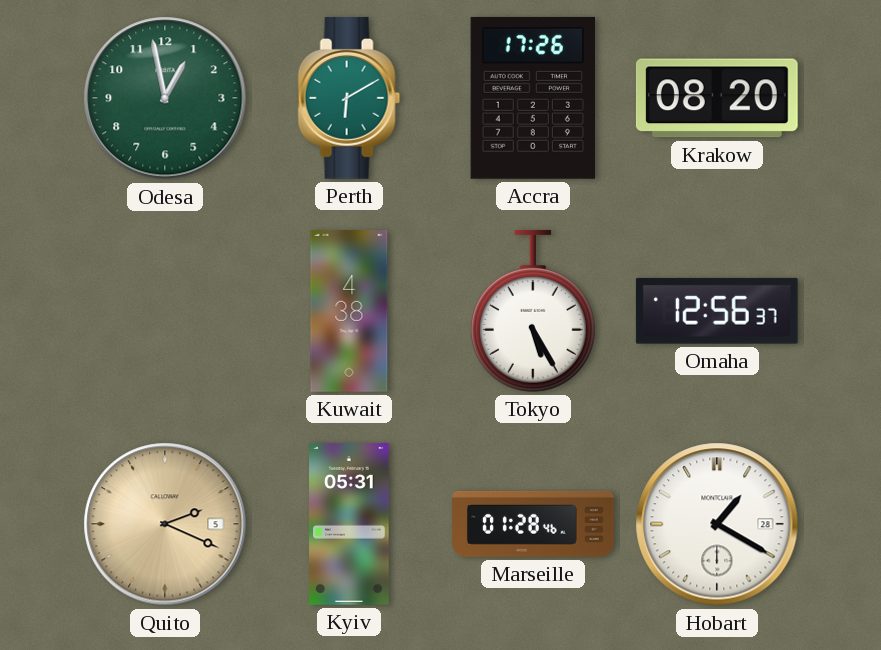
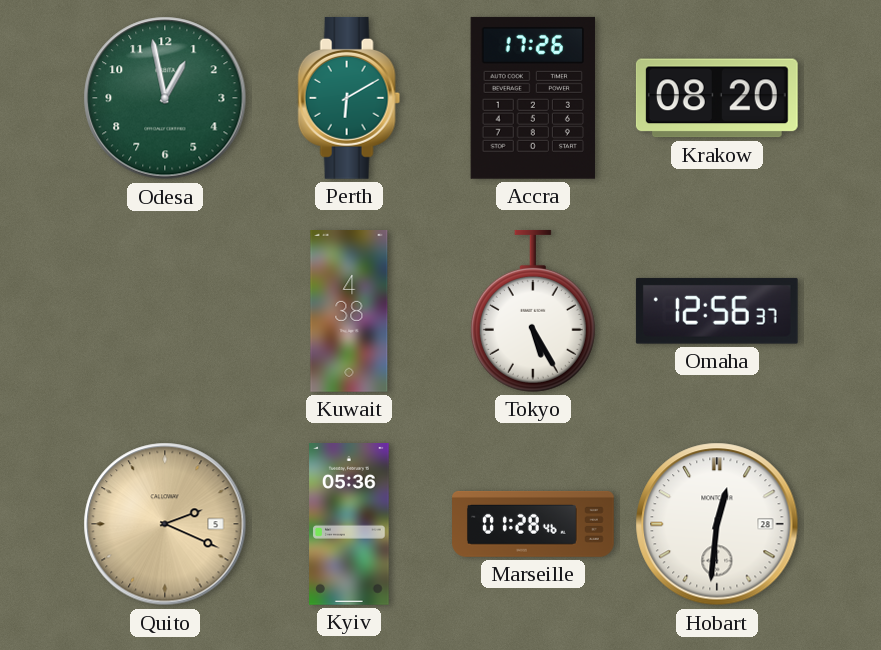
Kyiv: 05:31 -> 05:36
Hobart: 1:20 -> 12:31
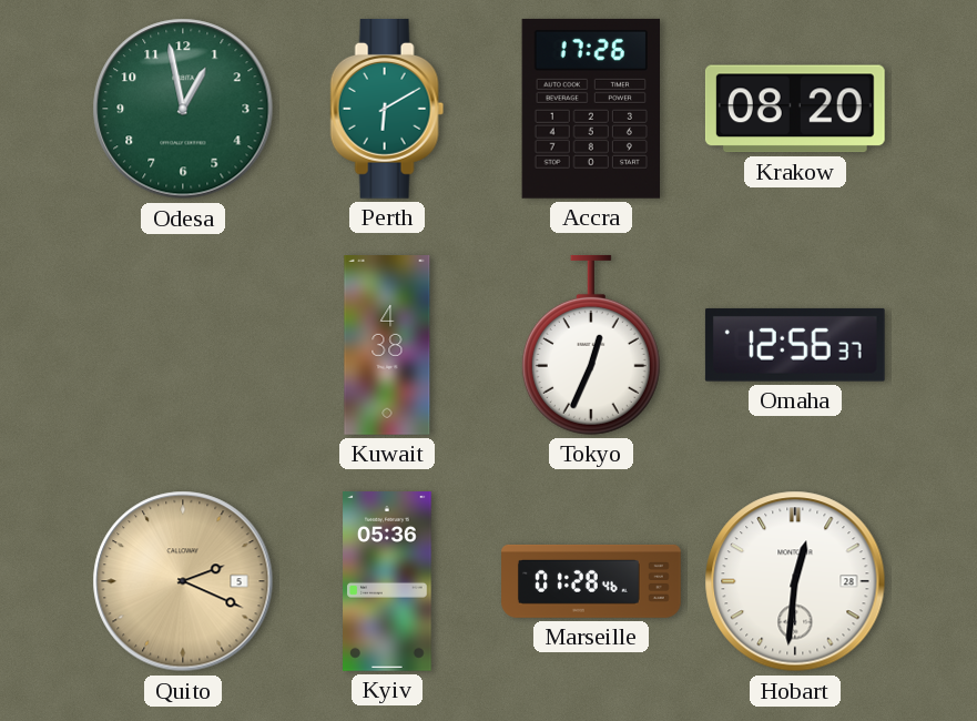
Tokyo: 5:25 -> 12:34
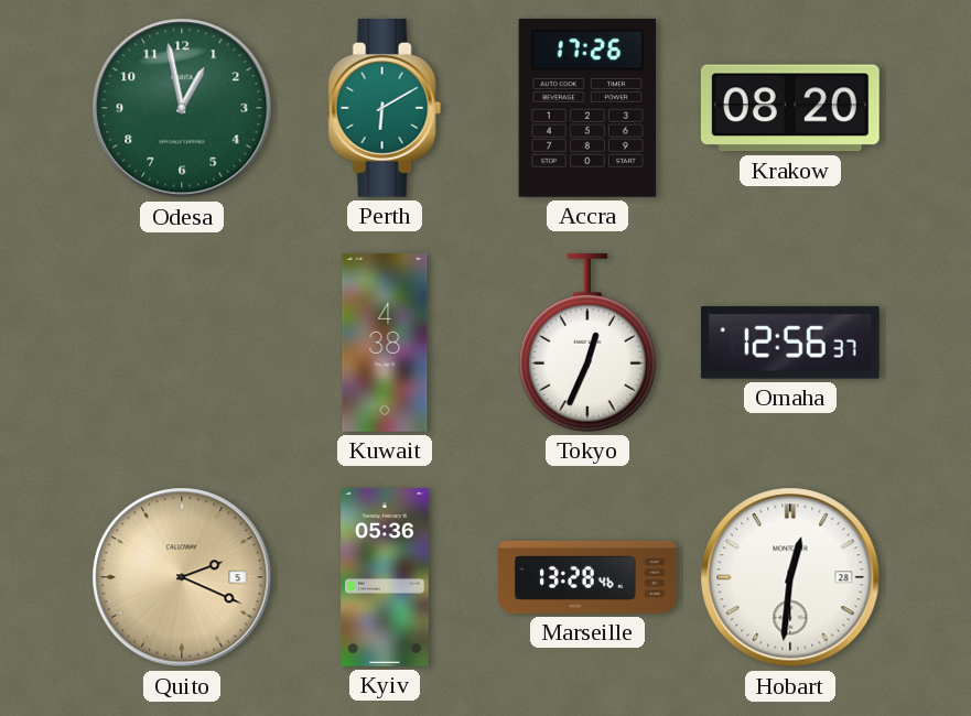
Marseille: 01:28 -> 13:28
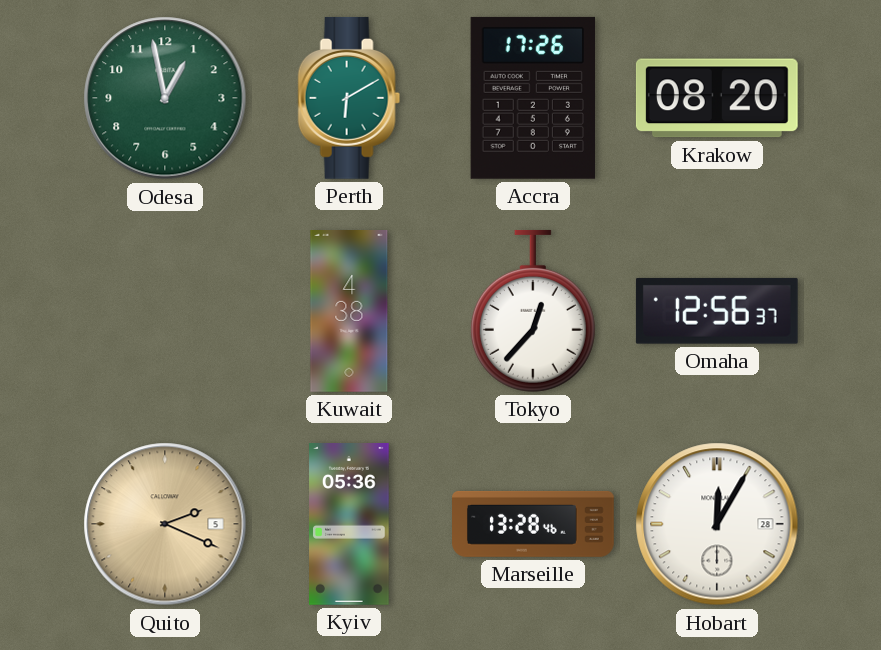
Tokyo: 12:34 -> 12:37
Hobart: 12:31 -> 12:05
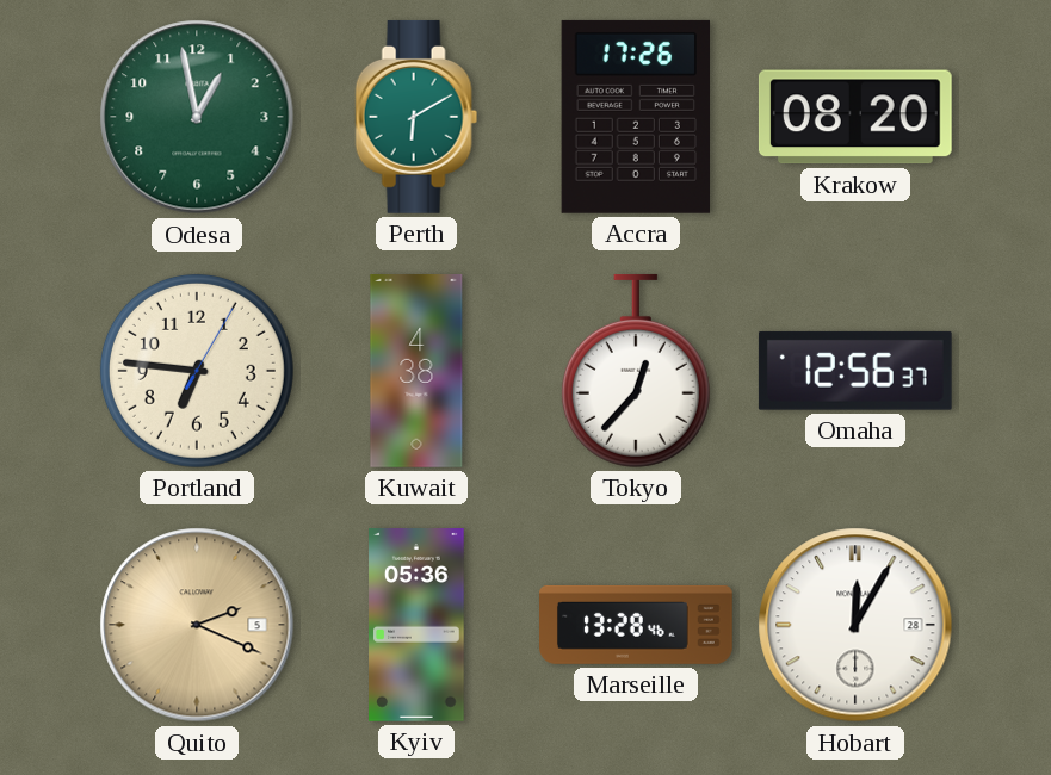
Portland: none -> 6:46
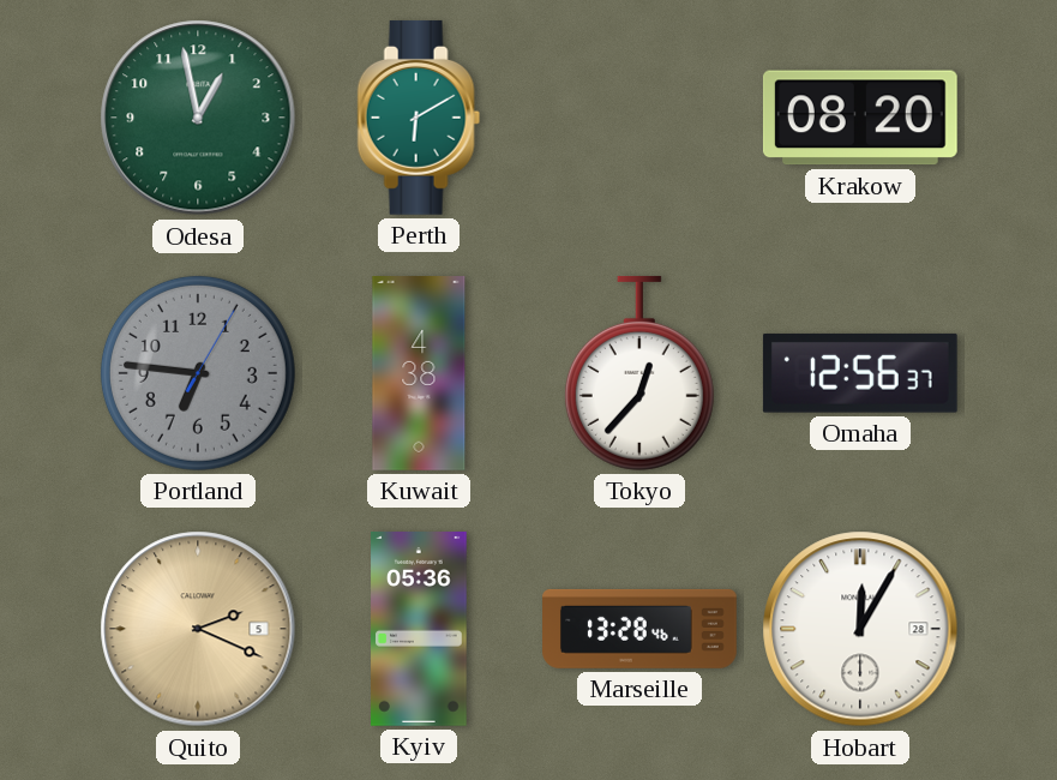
Accra: 17:26 -> none
Portland dial: cream -> grey
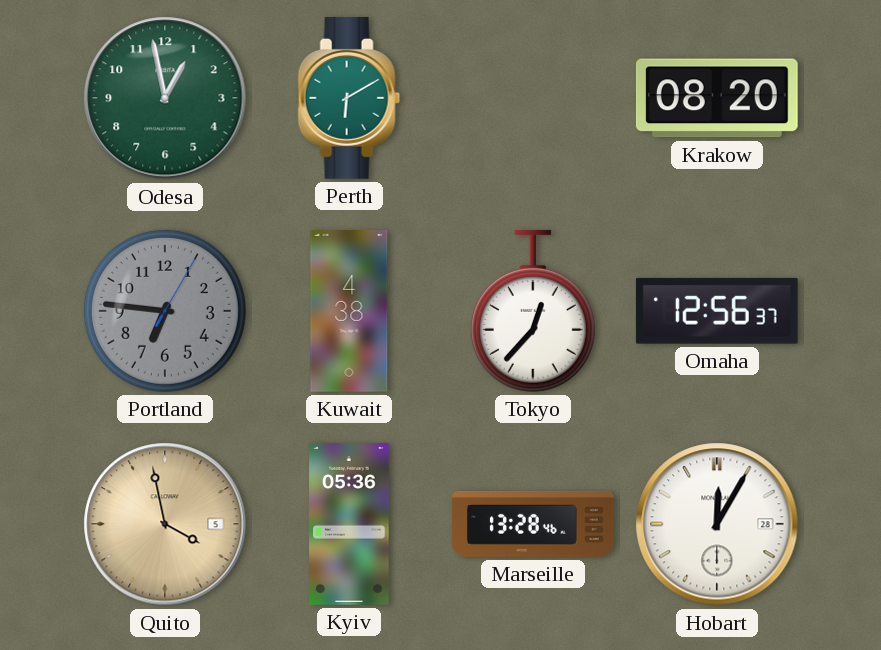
Quito: 2:19 -> 3:58
